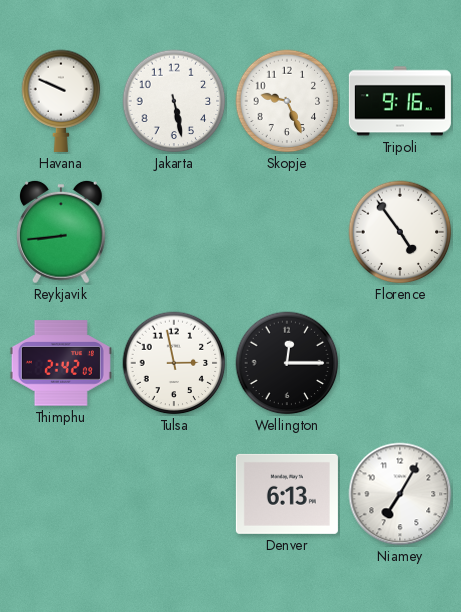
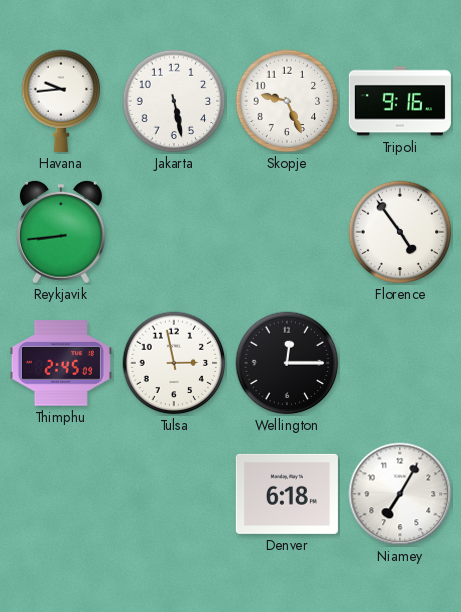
Havana: 9:49 -> 9:44
Thimphu: 2:42 -> 2:45
Denver: 6:13 -> 6:18
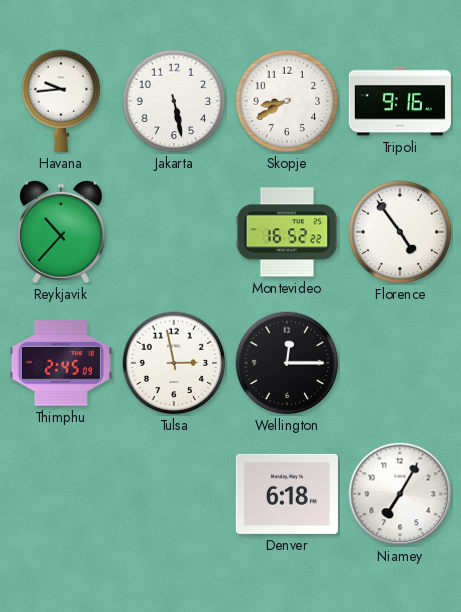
Skopje: 9:26 -> 8:40
Reykjavik: 8:44 -> 10:37
Montevideo: none -> 16:52
